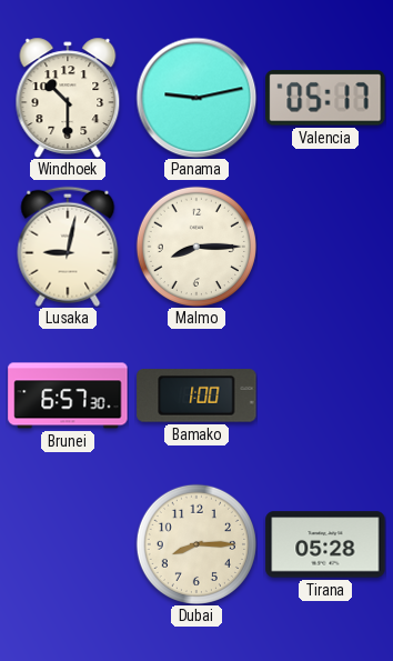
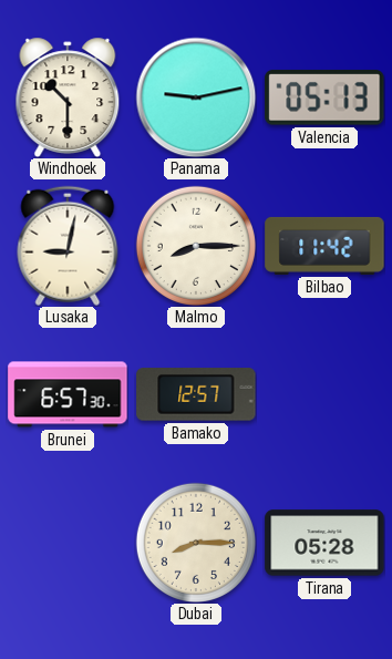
Valencia: 05:17 -> 05:13
Bilbao: none -> 11:42
Bamako: 1:00 -> 12:57
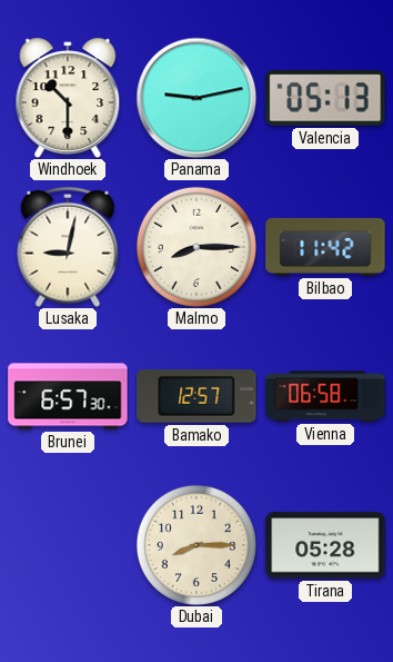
Vienna: none -> 06:58
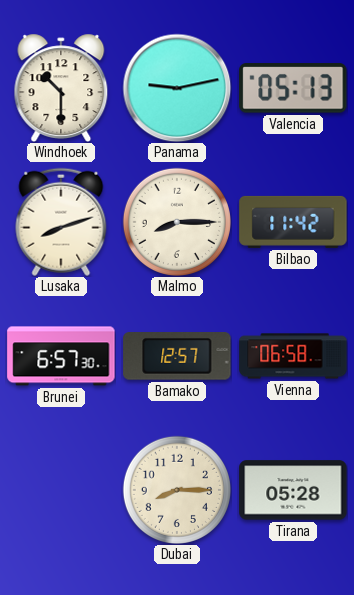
Lusaka: 9:02 -> 8:12
